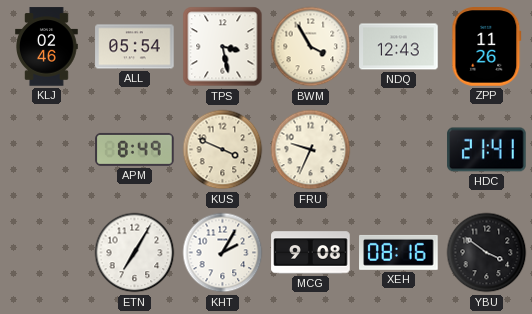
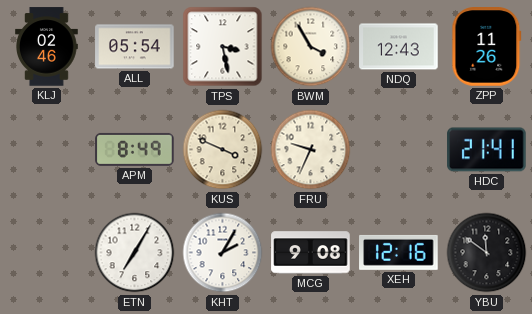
XEH: 08:16 -> 12:16
YBU: 3:51 -> 11:51
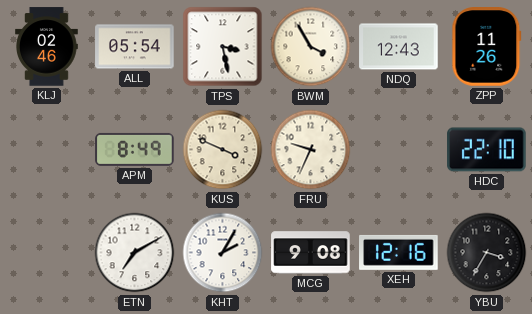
HDC: 21:41 -> 22:10
ETN: 7:05 -> 7:10
YBU: 11:51 -> 3:35
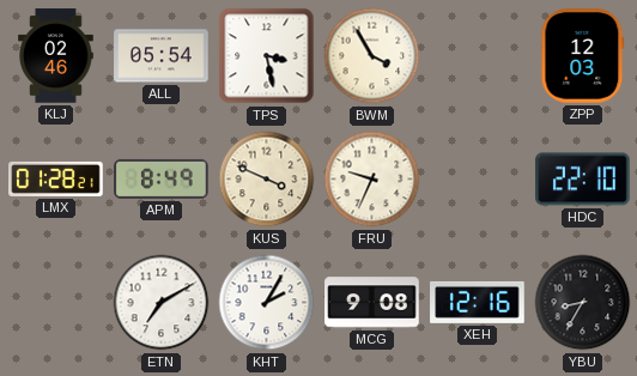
NDQ: 12:43 -> none
ZPP: 11:26 -> 12:03
LMX: none -> 01:28
YBU: 3:35 -> 8:35
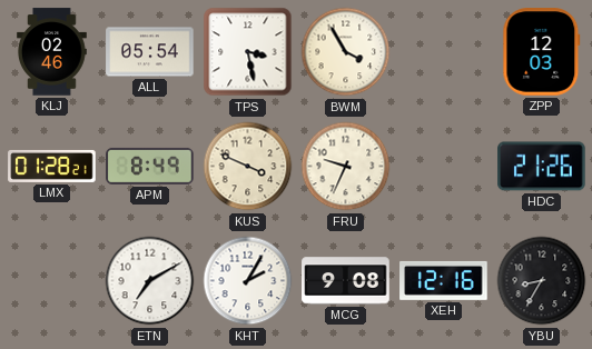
HDC: 22:10 -> 21:26
